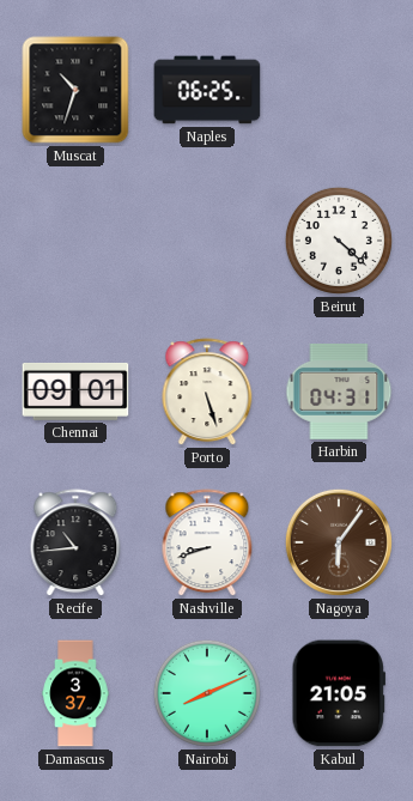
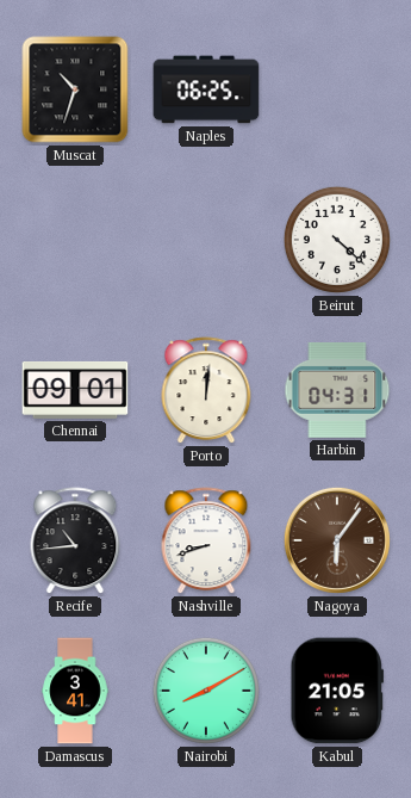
Porto: 5:27 -> 12:01
Damascus: 3:37 -> 3:41
Nairobi: 8:11 -> 8:10
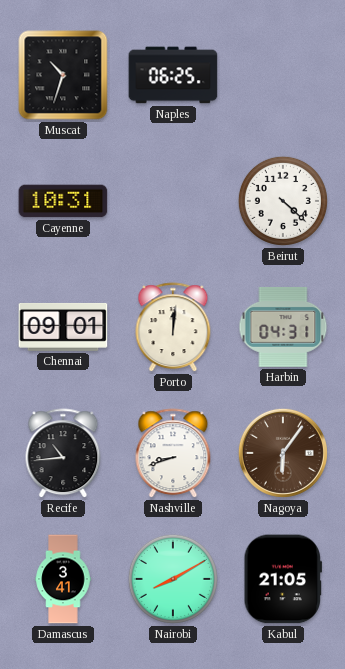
Cayenne: none -> 10:31
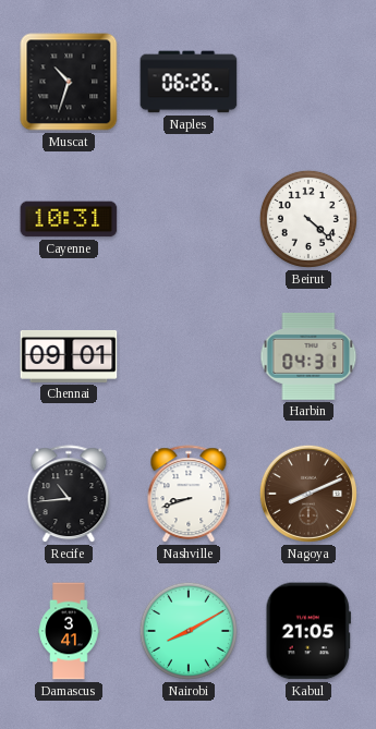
Naples: 06:25 -> 06:26
Porto: 12:01 -> none
Nagoya: 6:06 -> 8:11
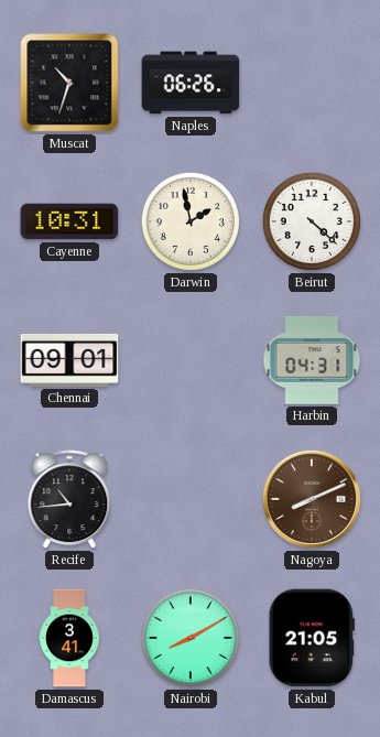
Darwin: none -> 1:58
Nashville: 8:42 -> none
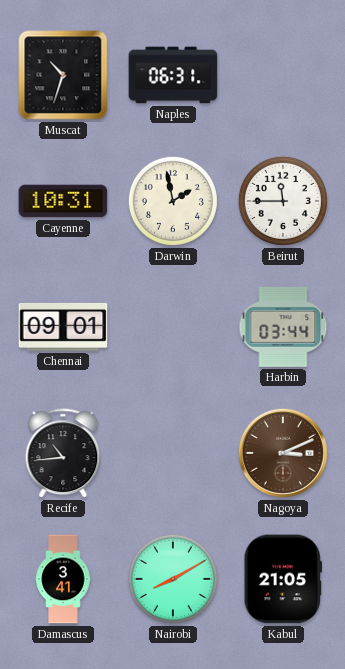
Naples: 06:26 -> 06:31
Beirut: 4:22 -> 11:45
Harbin: 04:31 -> 03:44
Nagoya: 8:11 -> 3:11
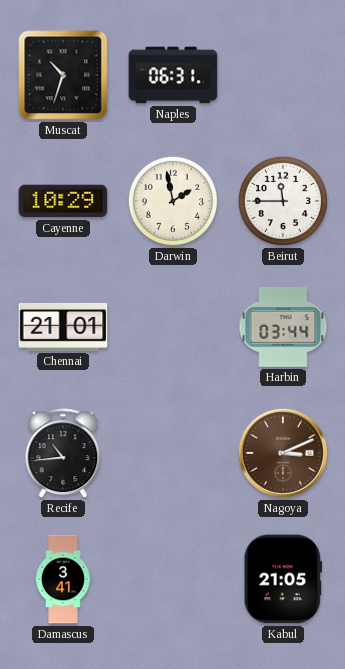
Cayenne: 10:31 -> 10:29
Chennai: 09:01 -> 21:01
Nairobi: 8:10 -> none
